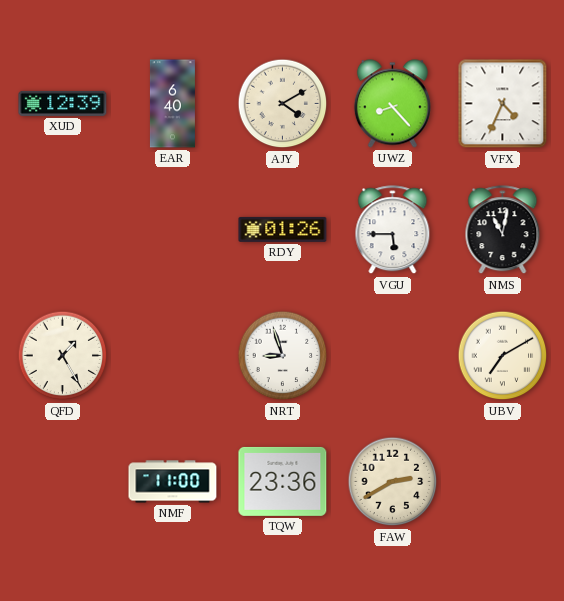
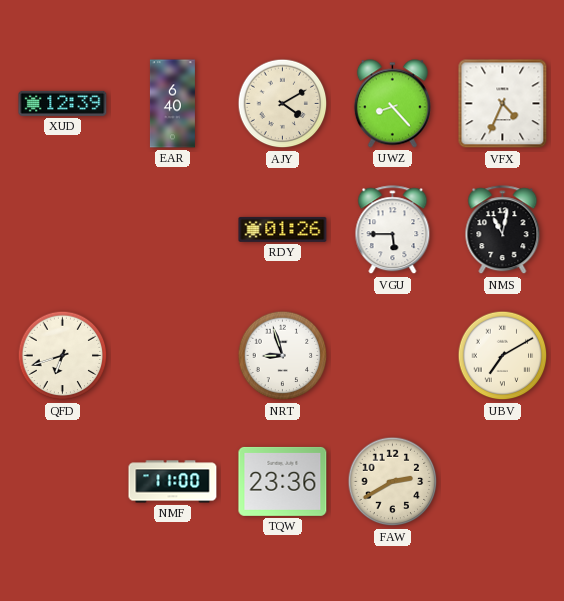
QFD: 1:25 -> 6:42
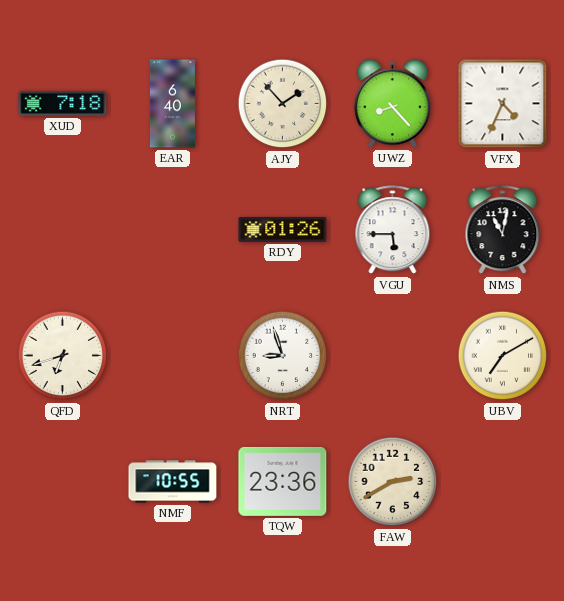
XUD: 12:39 -> 7:18
AJY: 4:10 -> 1:53
NMF: 11:00 -> 10:55
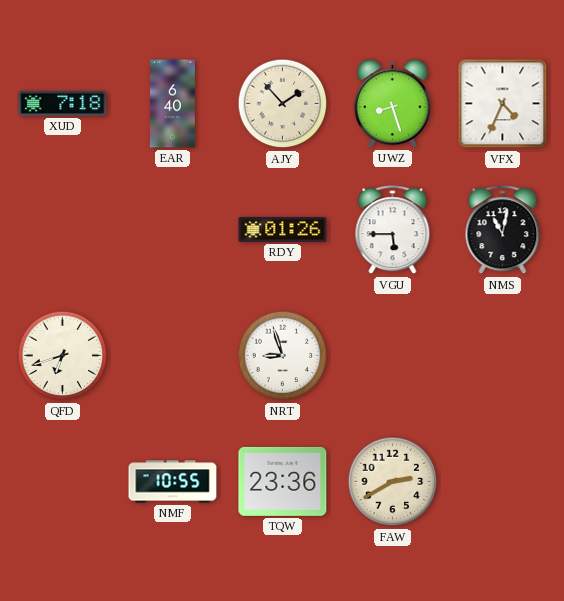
UWZ: 8:23 -> 8:27
UBV: 7:10 -> none
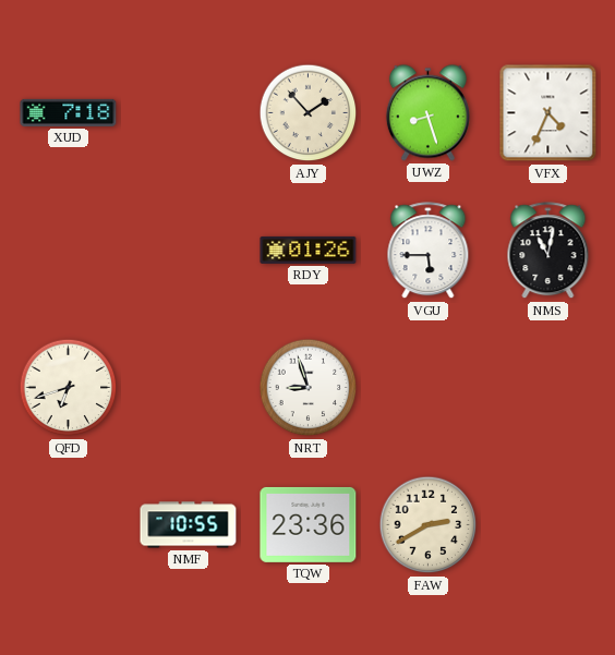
EAR: 6:40 -> none
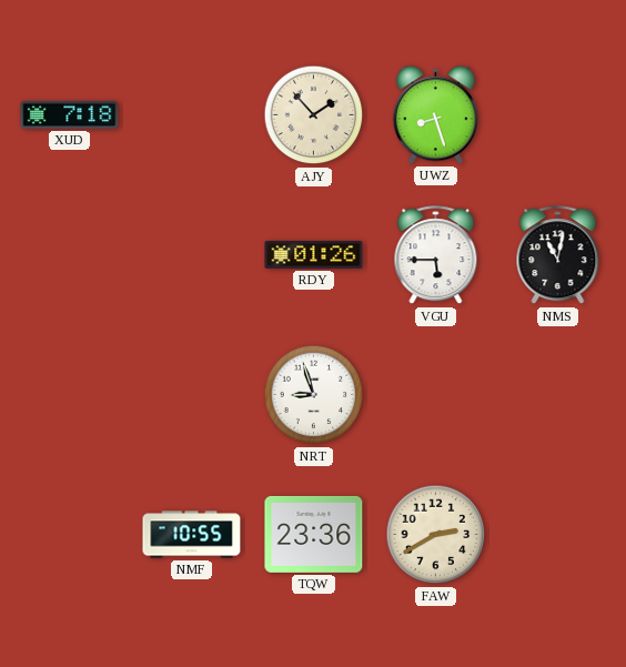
VFX: 4:34 -> none
QFD: 6:42 -> none
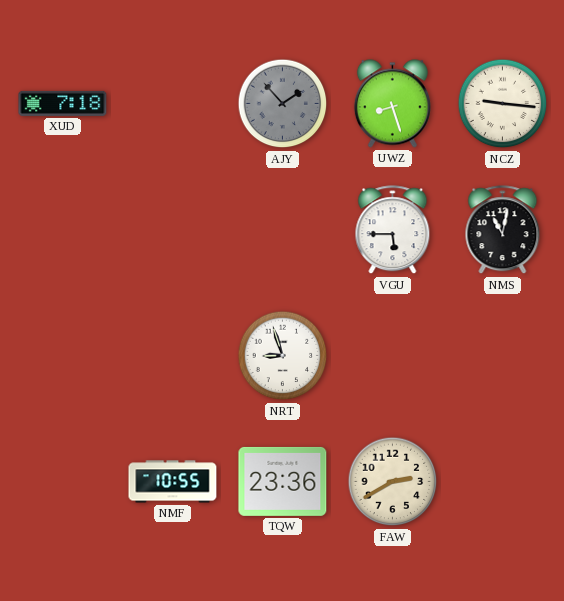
AJY dial: cream -> grey
NCZ: none -> 9:16
RDY: 01:26 -> none
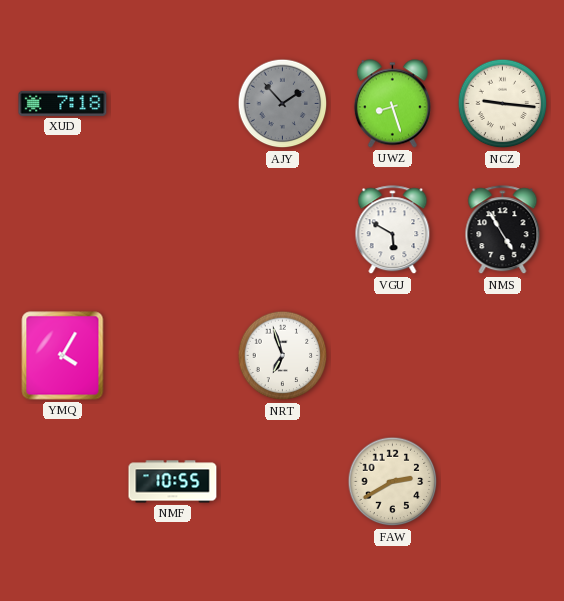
VGU: 5:45 -> 5:50
NMS: 11:02 -> 4:55
YMQ: none -> 4:05
NRT: 8:57 -> 6:57
TQW: 23:36 -> none
